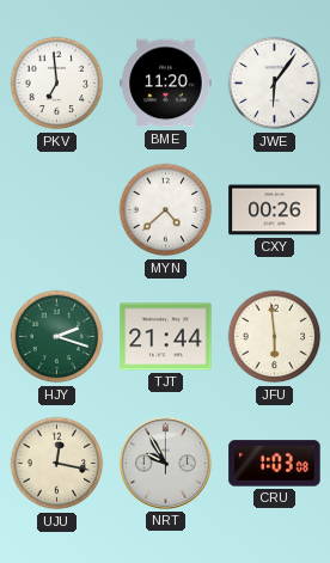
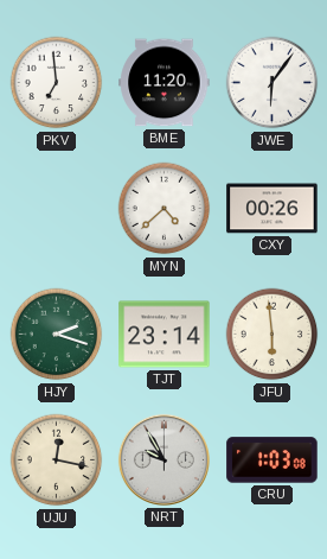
TJT: 21:44 -> 23:14
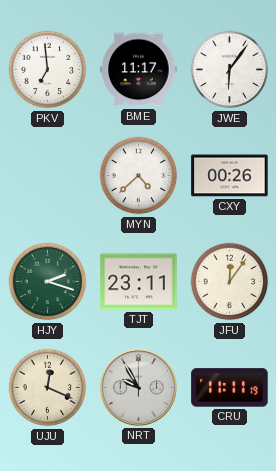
BME: 11:20 -> 11:17
TJT: 23:14 -> 23:11
JFU: 5:59 -> 12:06
UJU: 12:17 -> 12:19
CRU: 1:03 -> 11:11
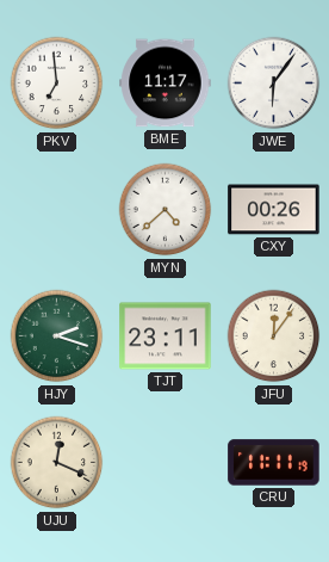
NRT: 9:55 -> none
